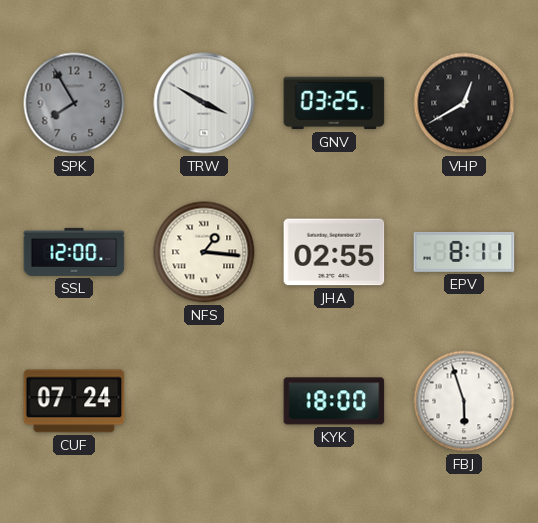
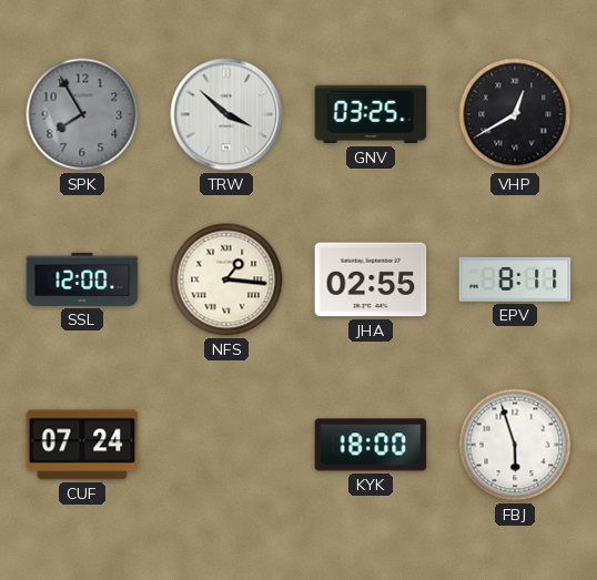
TRW: 3:50 -> 3:52
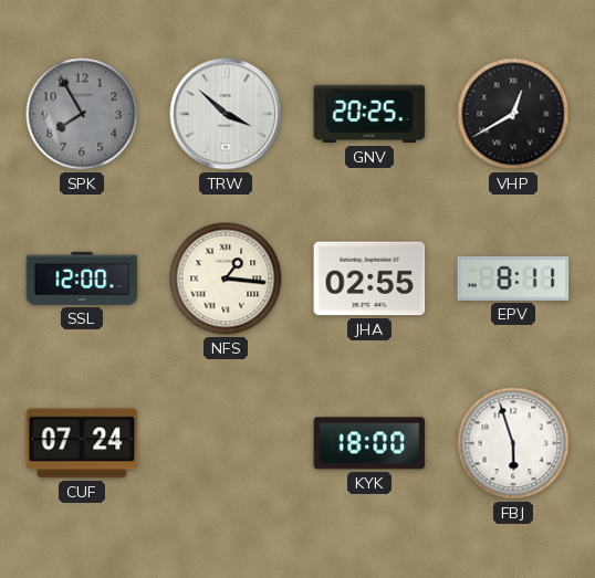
GNV: 03:25 -> 20:25
